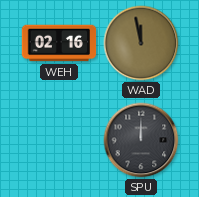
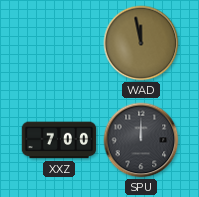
WEH: 02:16 -> none
XXZ: none -> 7:00
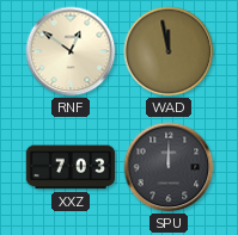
RNF: none -> 12:51
XXZ: 7:00 -> 7:03
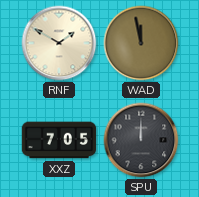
RNF: 12:51 -> 1:50
XXZ: 7:03 -> 7:05
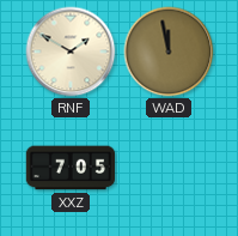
SPU: 12:00 -> none
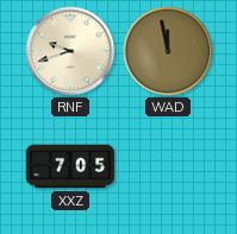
RNF: 1:50 -> 9:42
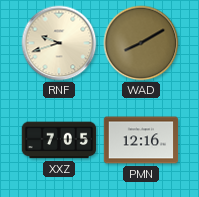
WAD: 11:58 -> 8:10
PMN: none -> 12:16
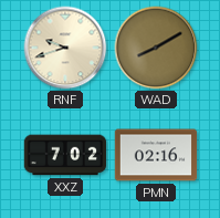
XXZ: 7:05 -> 7:02
PMN: 12:16 -> 02:16
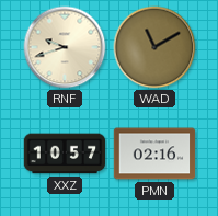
WAD: 8:10 -> 11:10
XXZ: 7:02 -> 10:57
